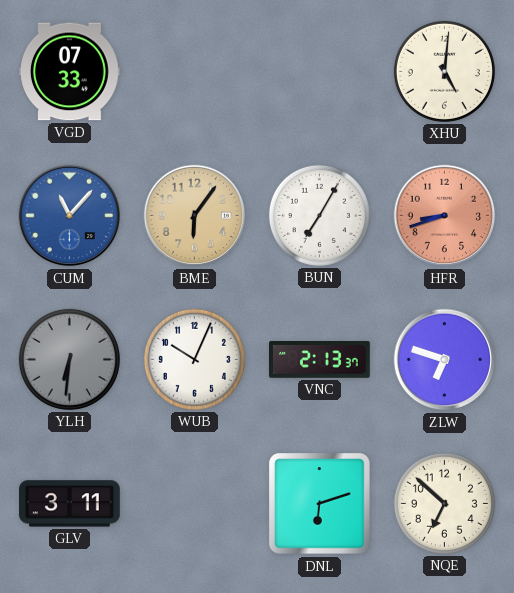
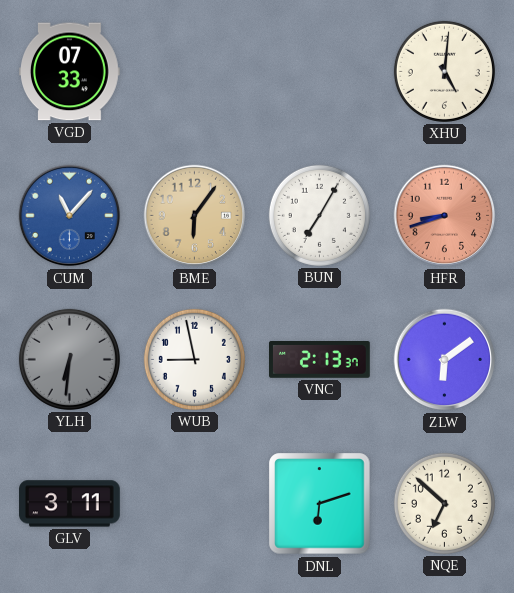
WUB: 10:04 -> 8:58
ZLW: 6:48 -> 6:09
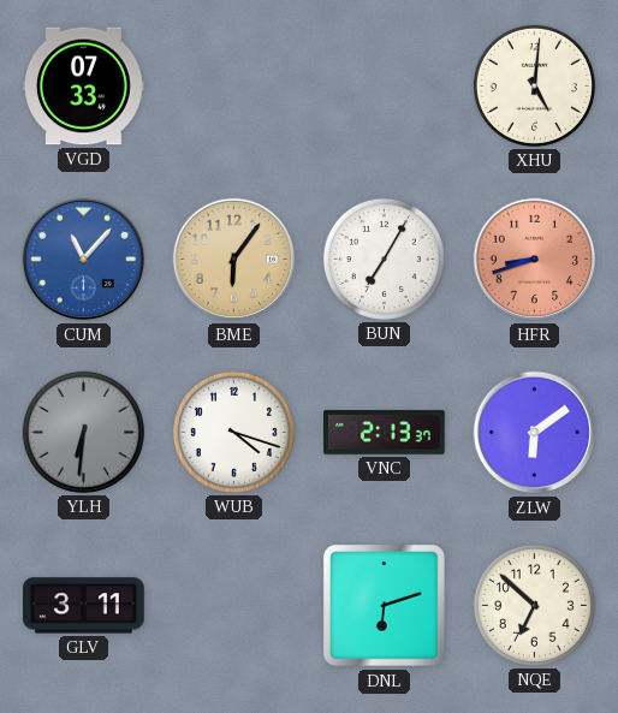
WUB: 8:58 -> 4:18
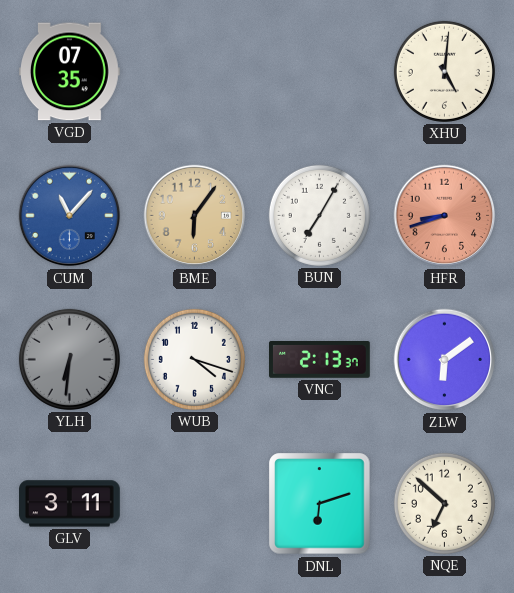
VGD: 07:33 -> 07:35
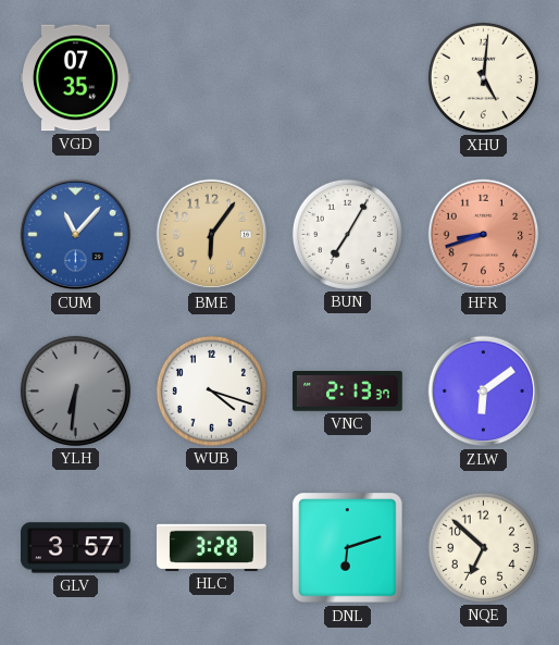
GLV: 3:11 -> 3:57
HLC: none -> 3:28
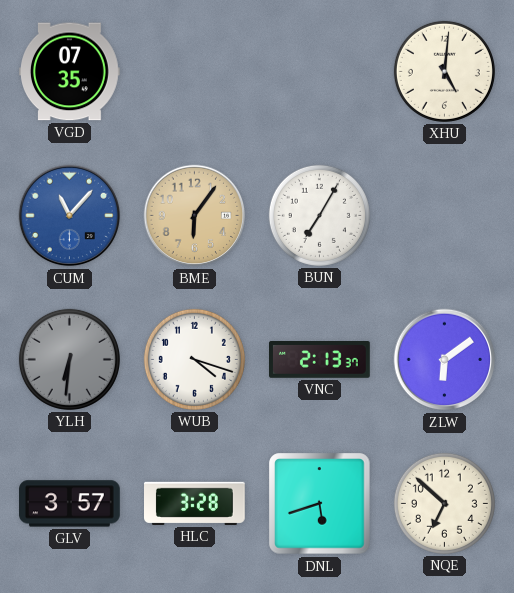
HFR: 8:42 -> none
DNL: 6:12 -> 5:42
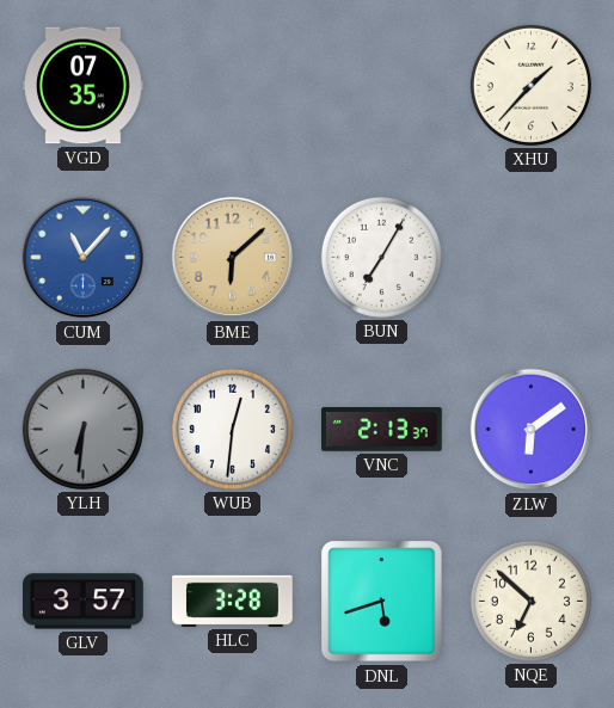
XHU: 5:01 -> 1:37
BME: 6:06 -> 6:08
WUB: 4:18 -> 12:31
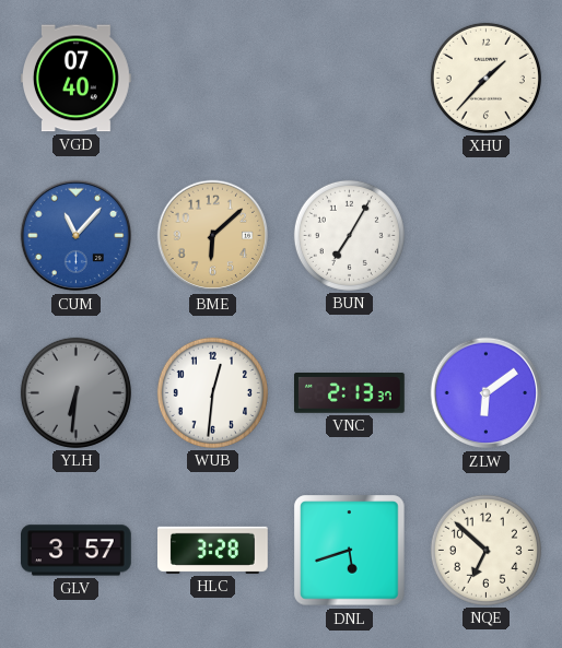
VGD: 07:35 -> 07:40
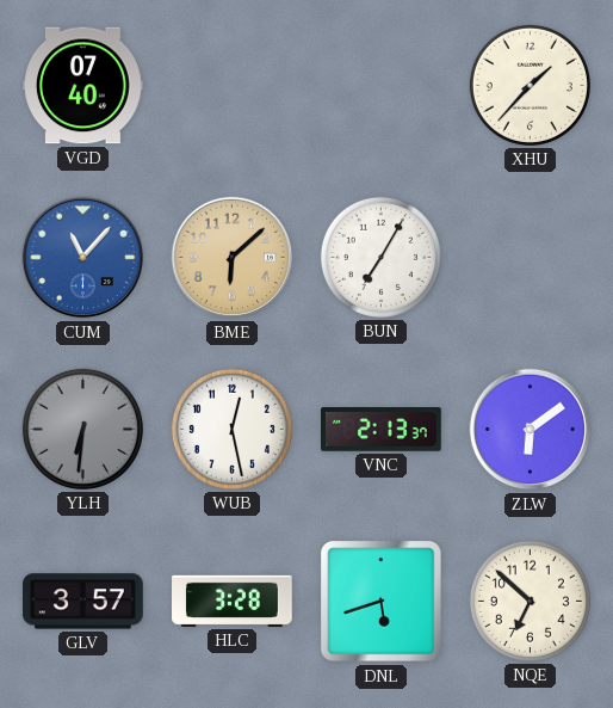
WUB: 12:31 -> 12:28
